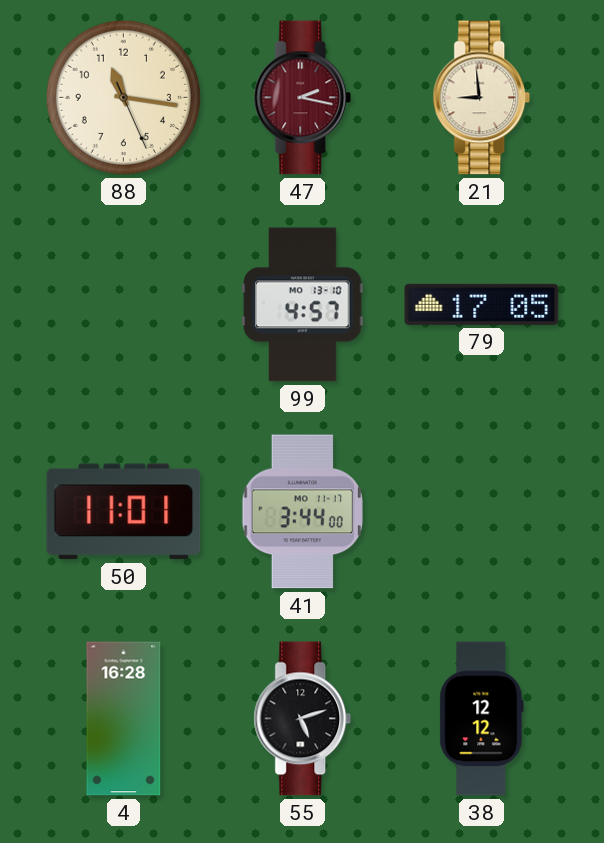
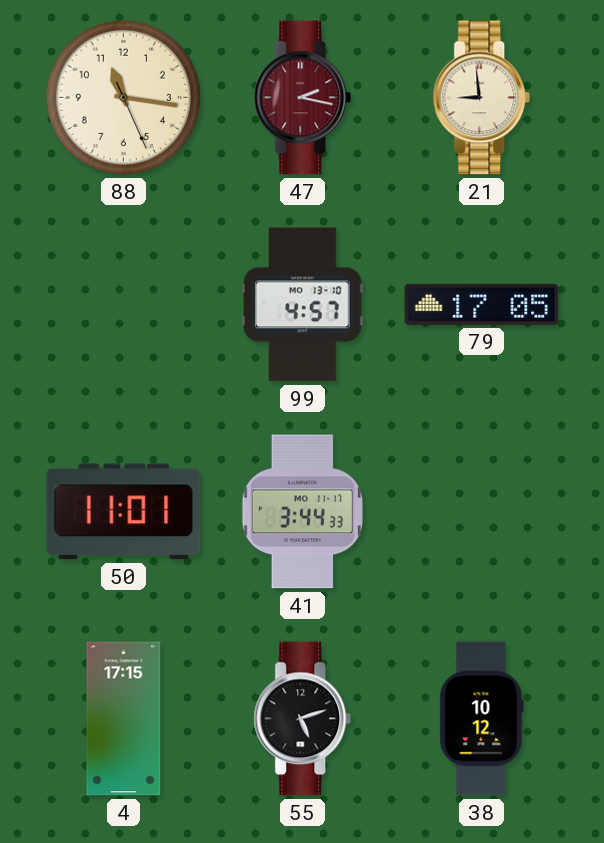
41: 3:44:00 -> 3:44:33
4: 16:28 -> 17:15
38: 12:12 -> 10:12
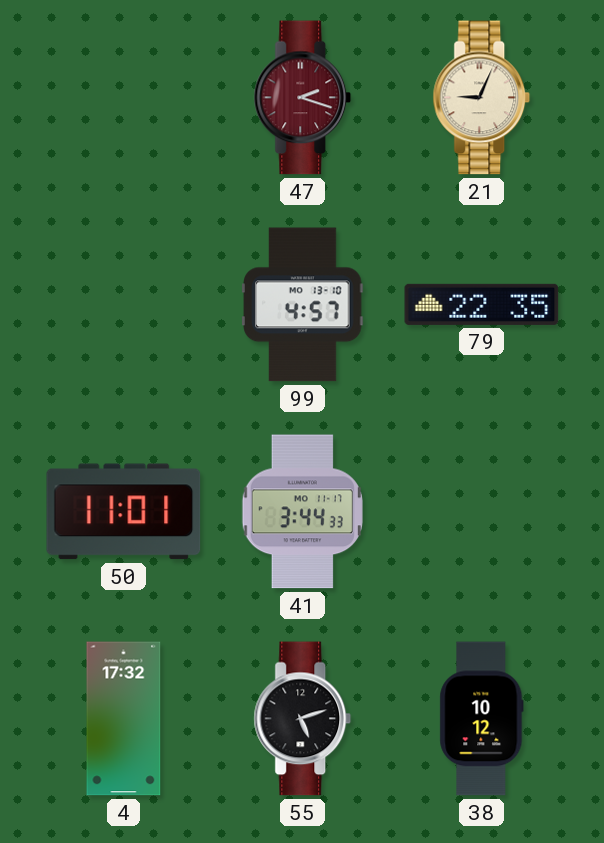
88: 11:16 -> none
47: 2:17 -> 2:18
21: 8:59 -> 9:04
79: 17:05 -> 22:35
4: 17:15 -> 17:32
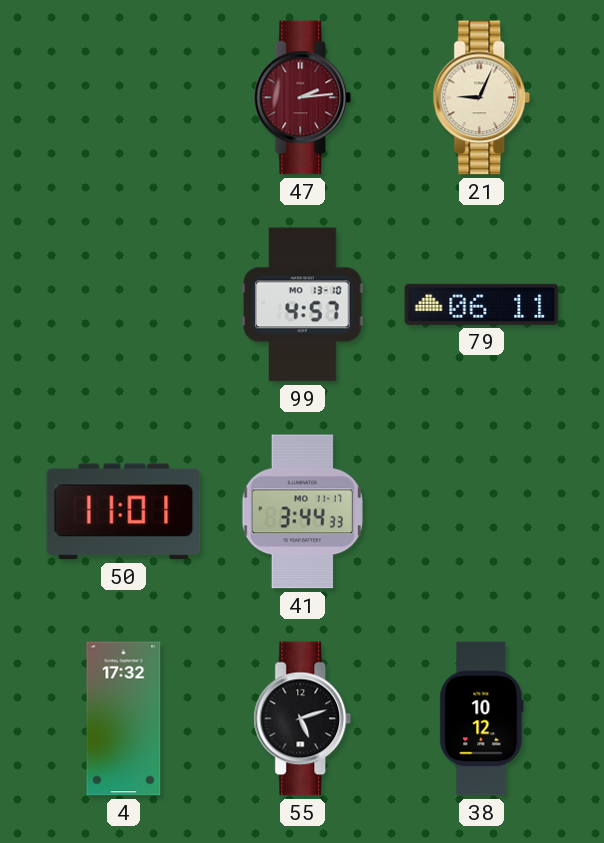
47: 2:18 -> 2:14
79: 22:35 -> 06:11
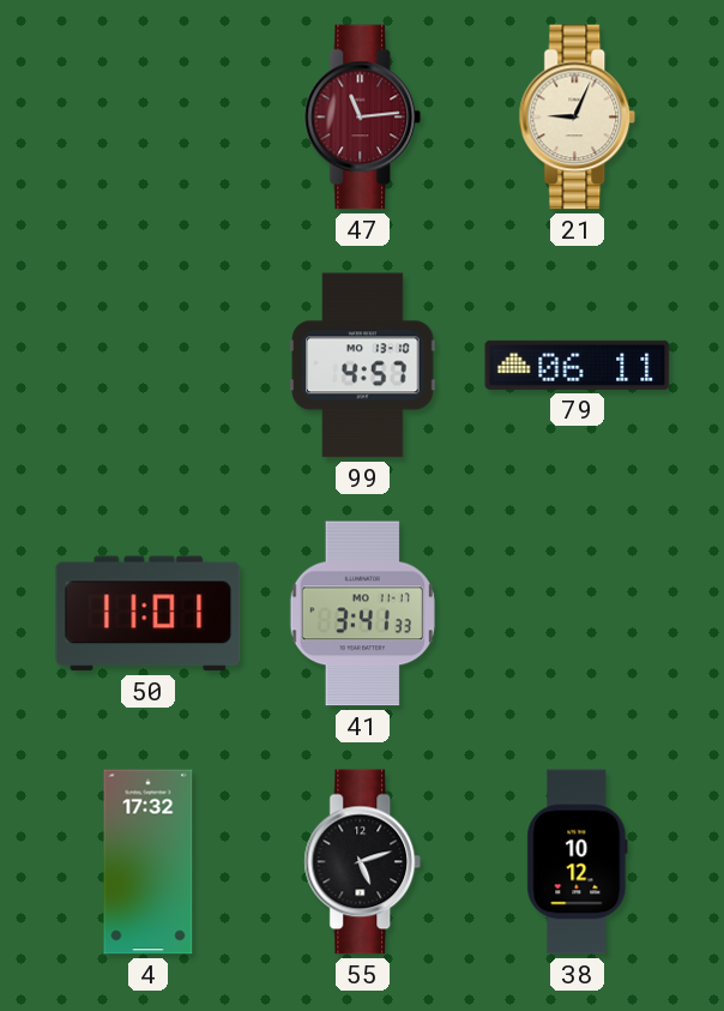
47: 2:14 -> 11:14
41: 3:44 -> 3:41
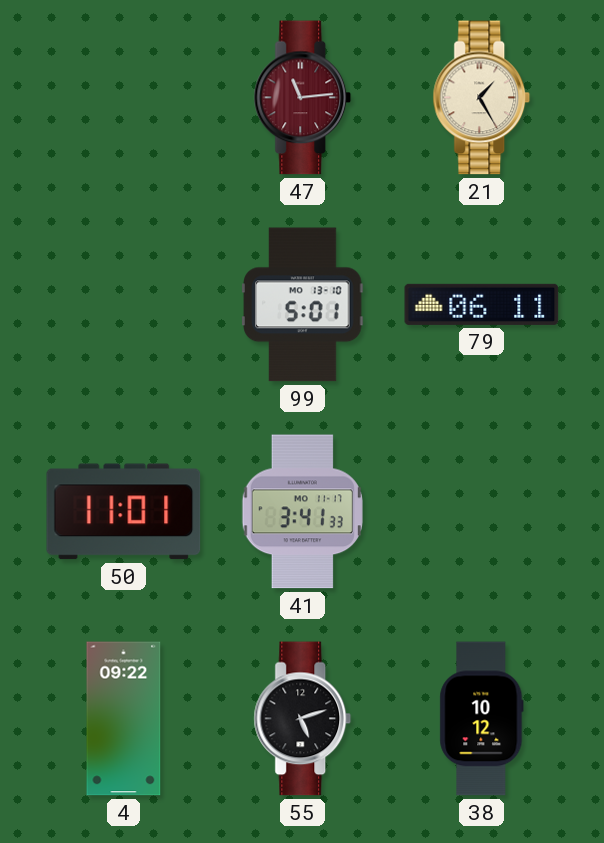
21: 9:04 -> 1:25
99: 4:57 -> 5:01
4: 17:32 -> 09:22
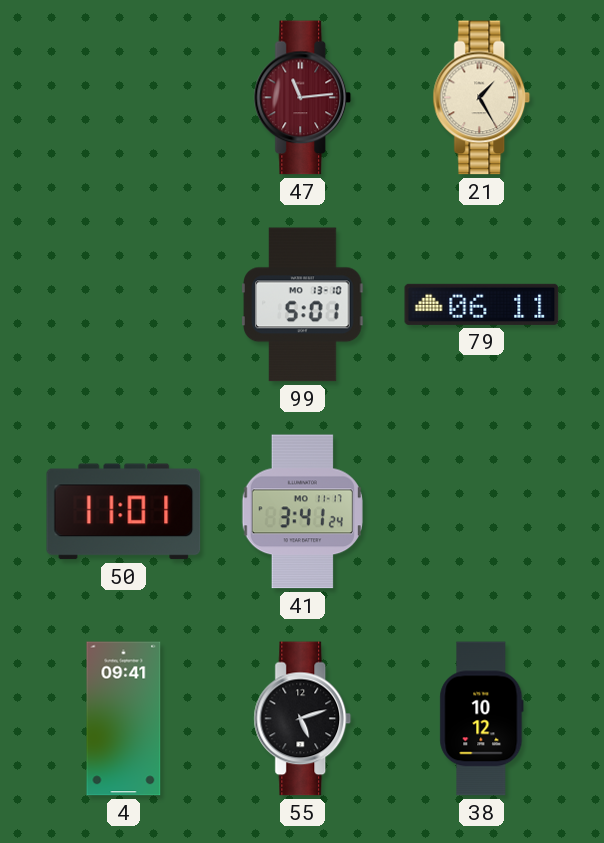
41: 3:41:33 -> 3:41:24
4: 09:22 -> 09:41
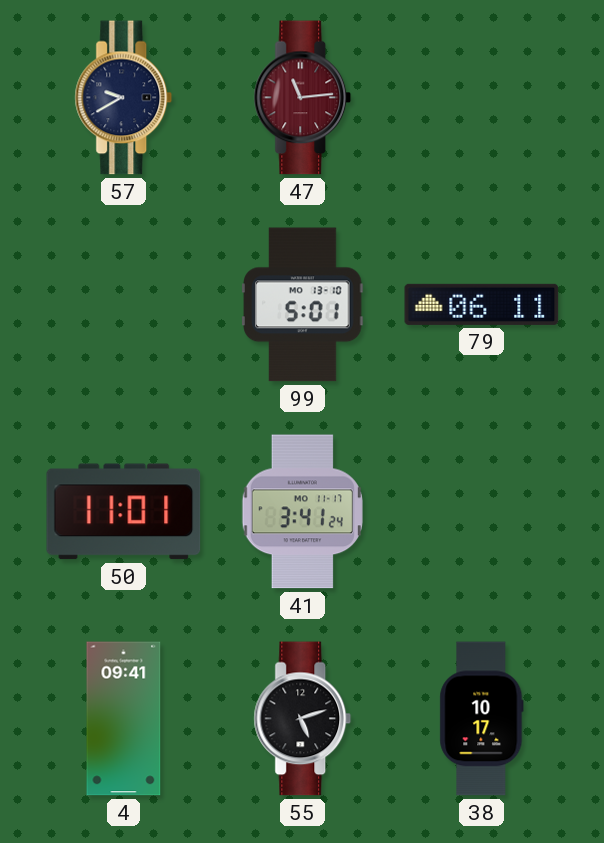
57: none -> 9:40
21: 1:25 -> none
38: 10:12 -> 10:17
